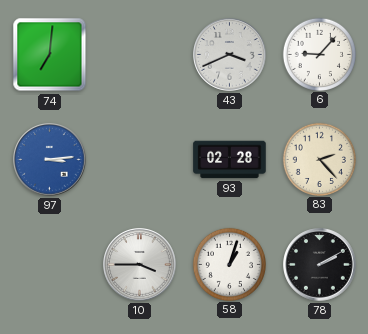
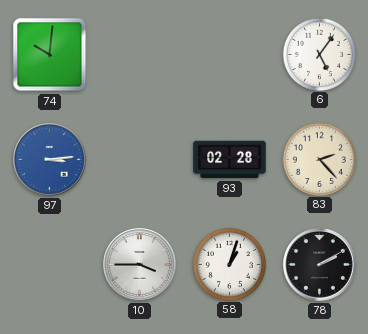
74: 7:01 -> 10:01
43: 3:41 -> none
6: 9:07 -> 5:06
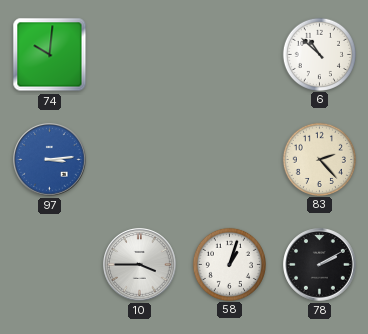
6: 5:06 -> 10:52
93: 02:28 -> none
